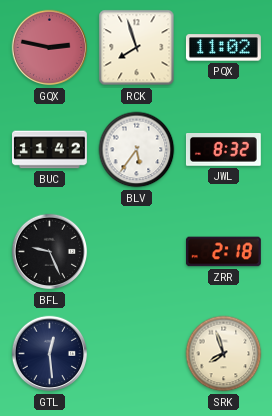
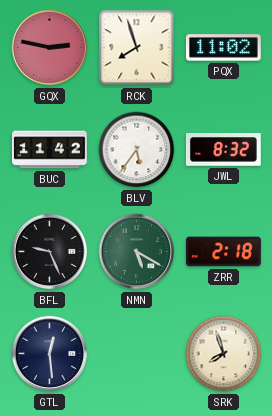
NMN: none -> 5:20
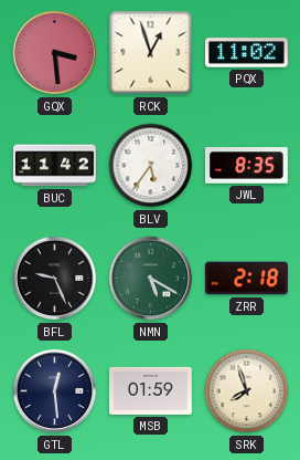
GQX: 2:47 -> 3:29
RCK: 7:57 -> 12:57
JWL: 8:32 -> 8:35
MSB: none -> 01:59
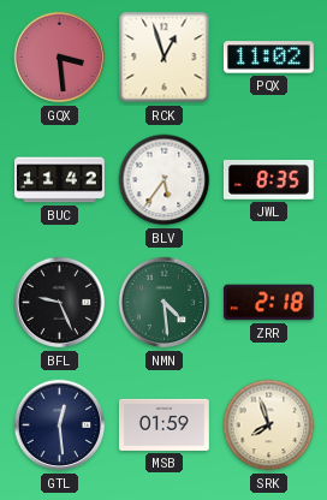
NMN: 5:20 -> 4:29
